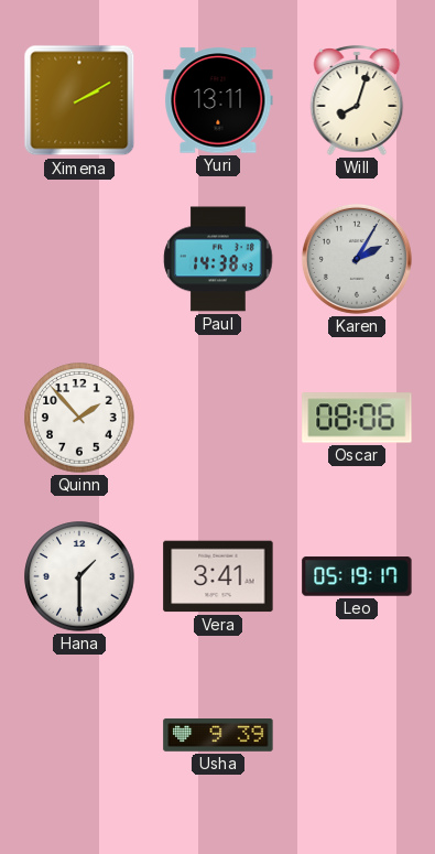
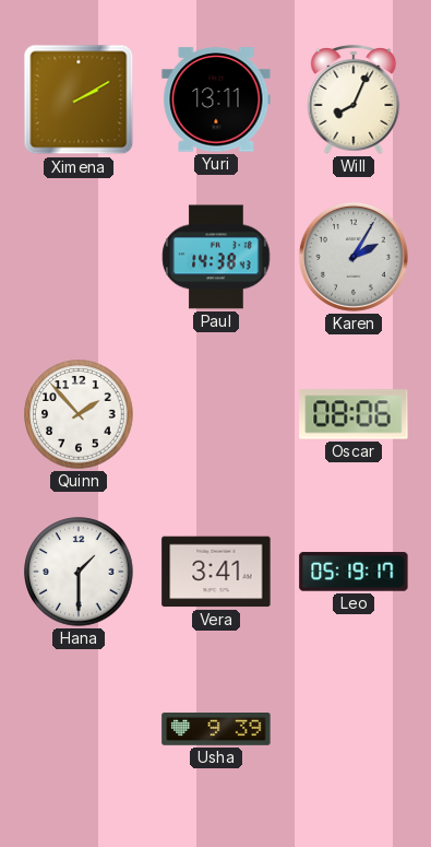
Will: 8:03 -> 8:04
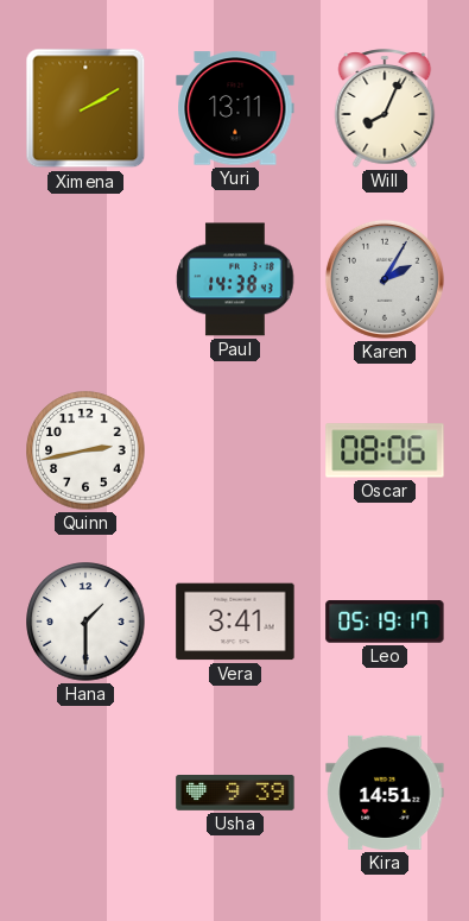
Quinn: 1:53 -> 2:43
Kira: none -> 14:51
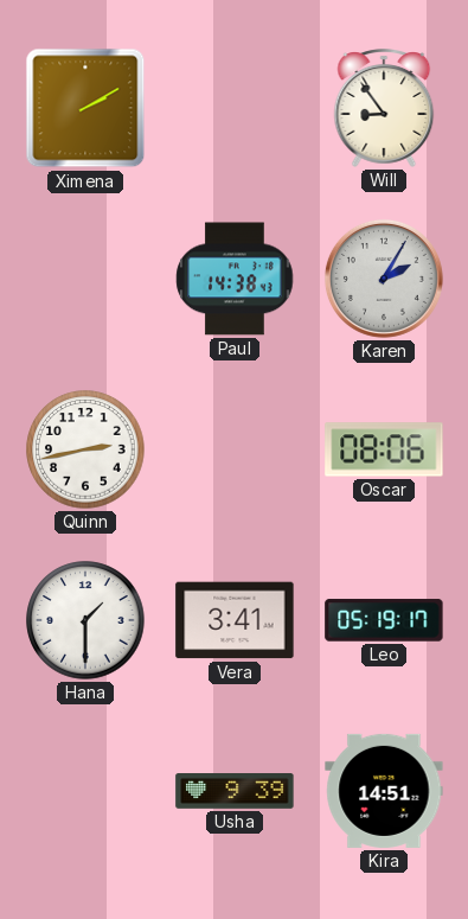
Yuri: 13:11 -> none
Will: 8:04 -> 8:54
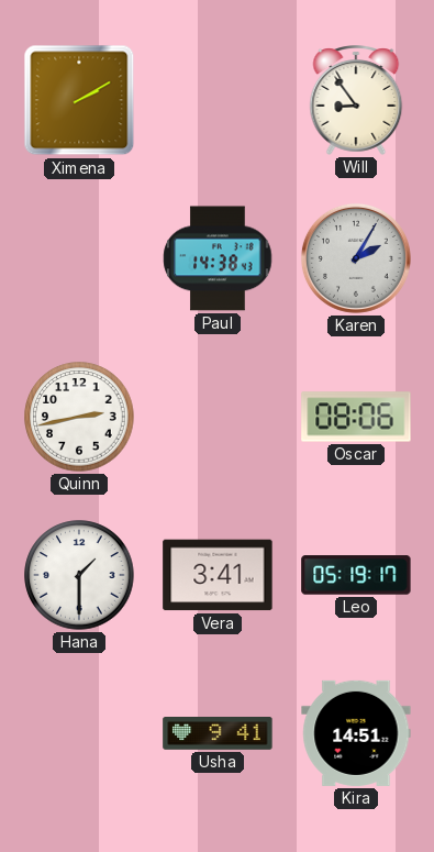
Usha: 9:39 -> 9:41
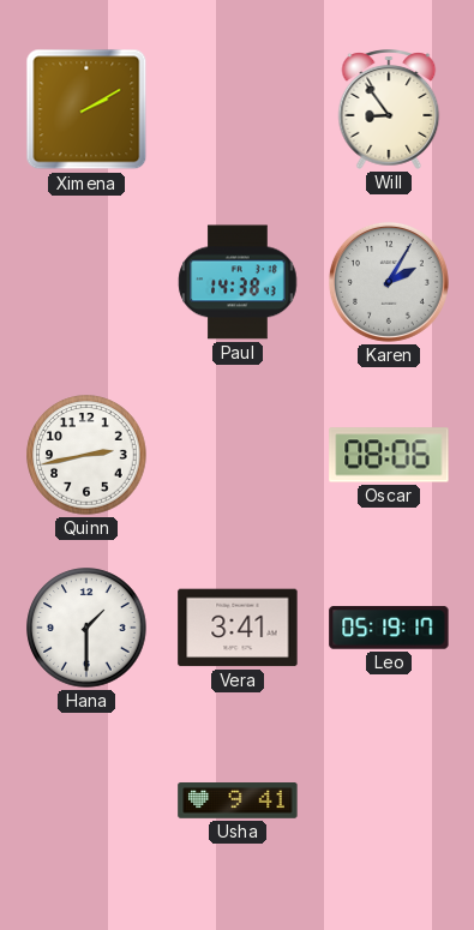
Kira: 14:51 -> none
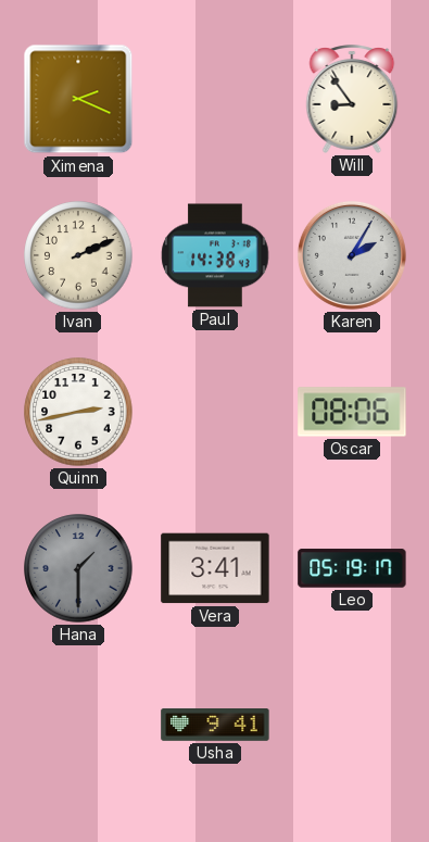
Ximena: 2:10 -> 2:19
Ivan: none -> 2:11
Hana dial: white -> grey
